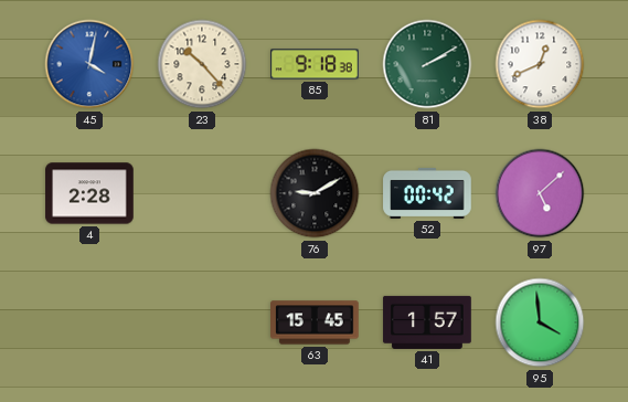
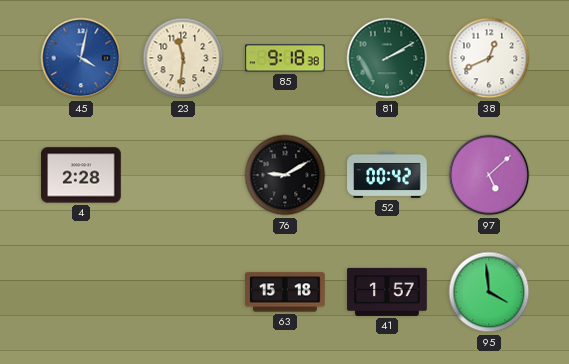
23: 10:23 -> 11:31
63: 15:45 -> 15:18
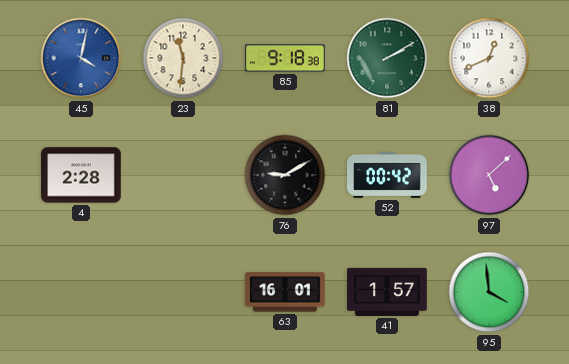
63: 15:18 -> 16:01
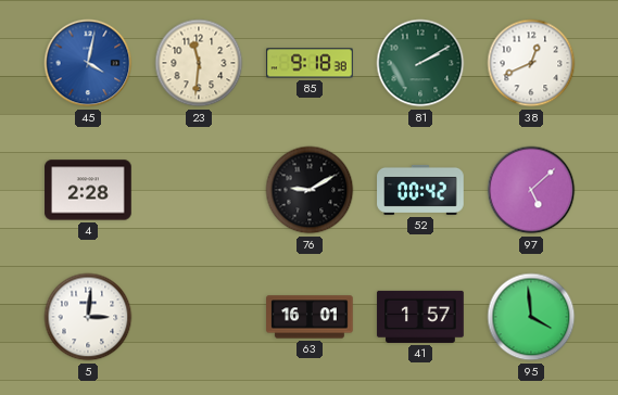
5: none -> 3:01
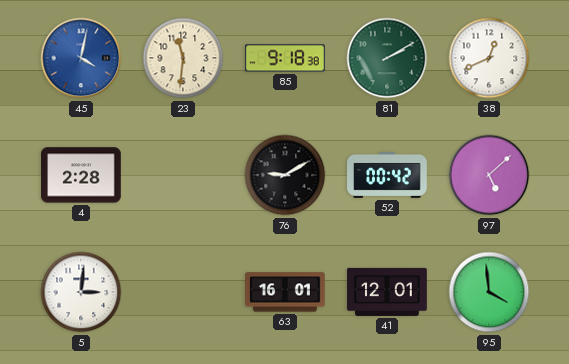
41: 1:57 -> 12:01
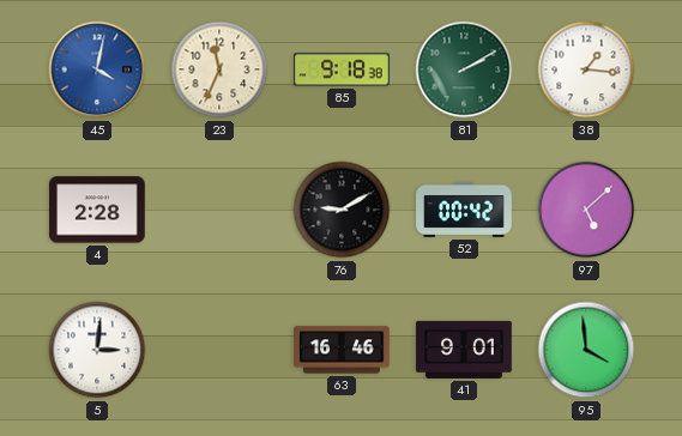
23: 11:31 -> 11:34
38: 12:41 -> 1:16
63: 16:01 -> 16:46
41: 12:01 -> 9:01
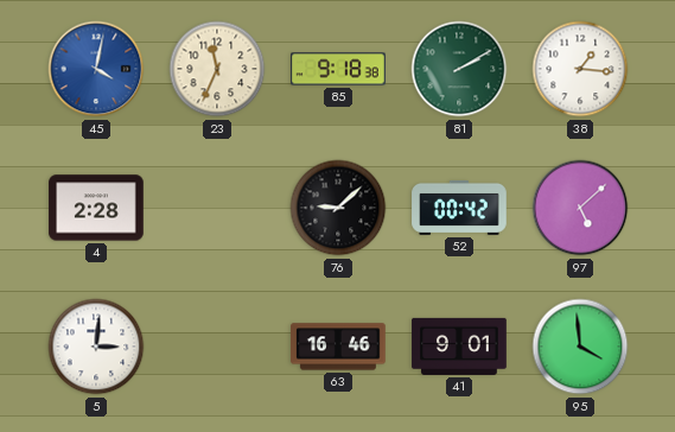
76: 9:10 -> 9:08
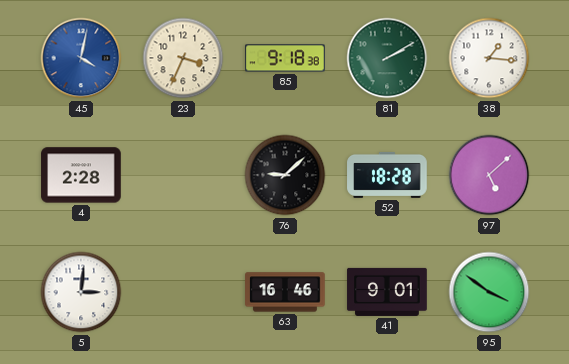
23: 11:34 -> 3:34
52: 00:42 -> 18:28
95: 3:59 -> 3:51
